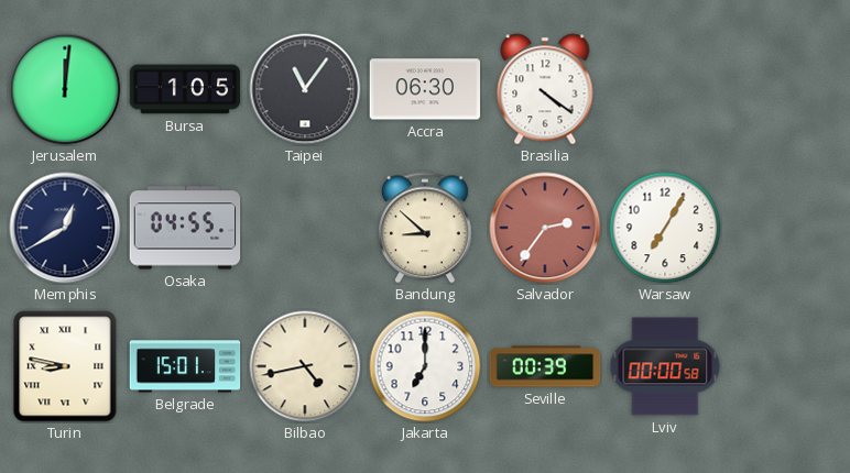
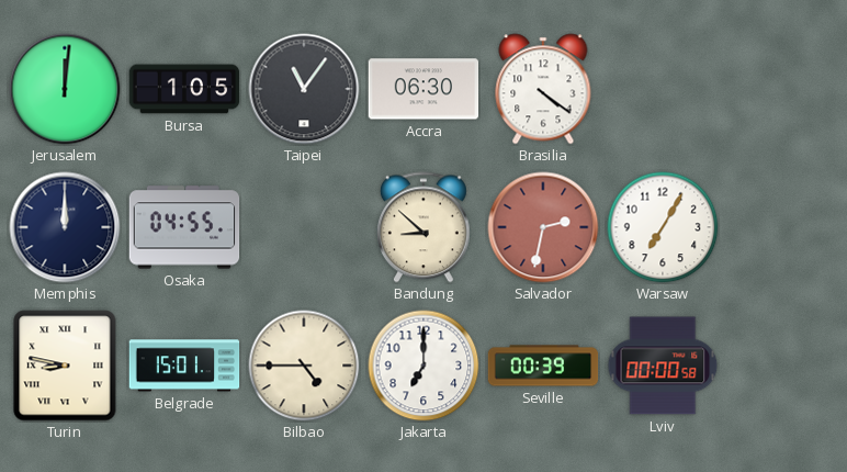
Memphis: 12:40 -> 12:00
Salvador: 2:36 -> 2:32
Bilbao: 4:43 -> 4:45
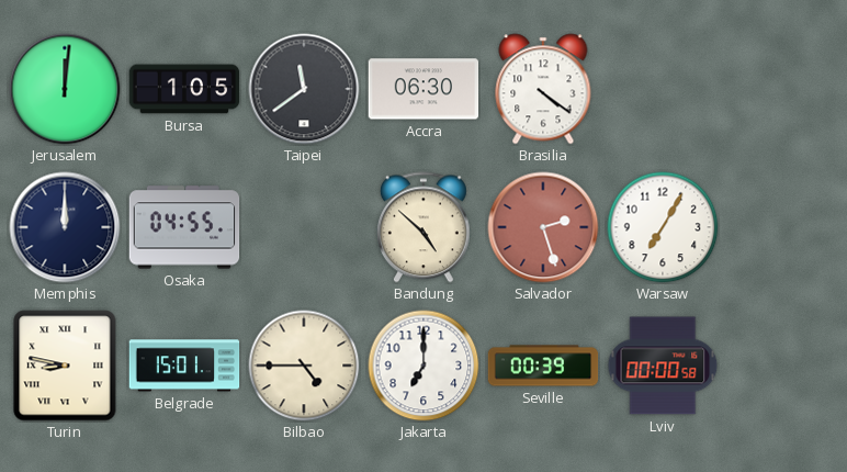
Taipei: 11:06 -> 11:39
Bandung: 8:52 -> 4:52
Salvador: 2:32 -> 2:27
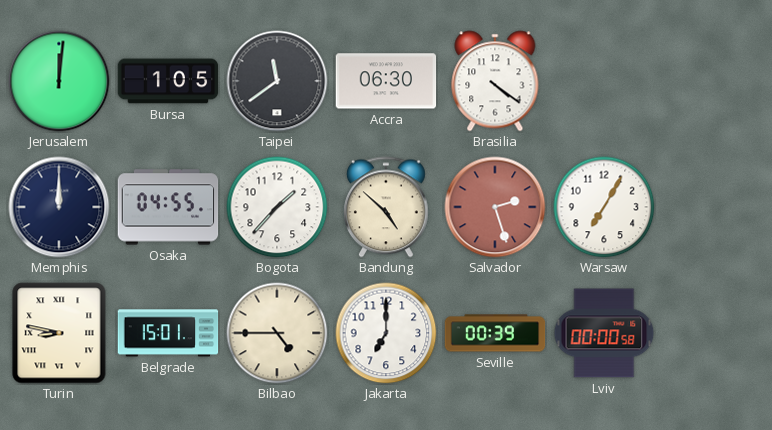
Bogota: none -> 1:37
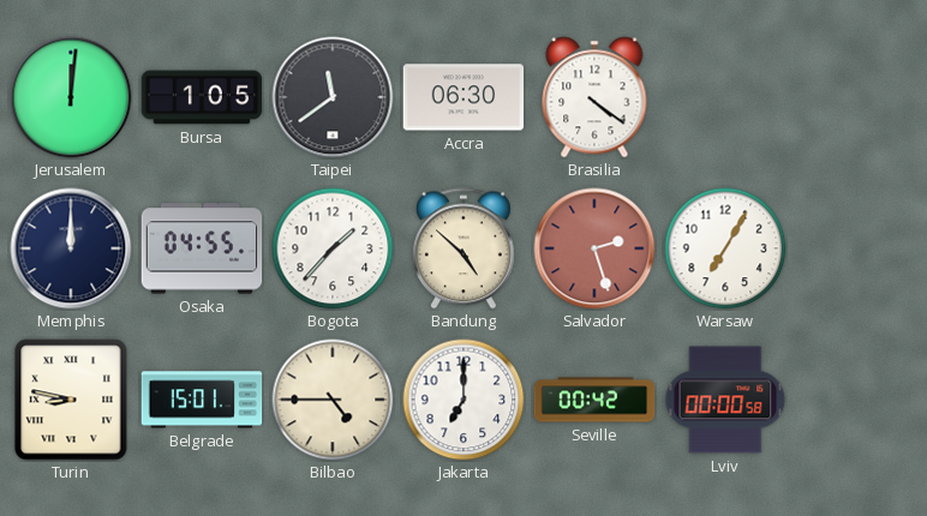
Seville: 00:39 -> 00:42
